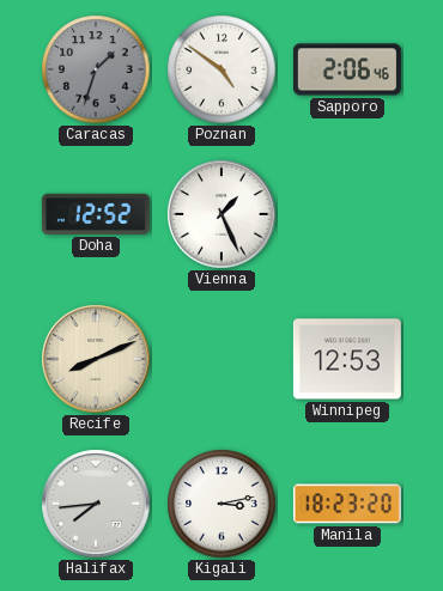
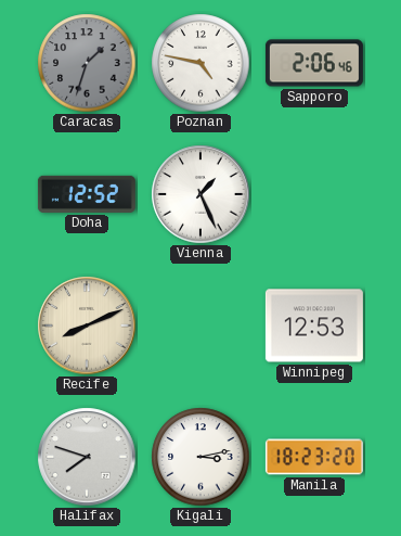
Poznan: 4:51 -> 4:47
Halifax: 7:44 -> 7:48
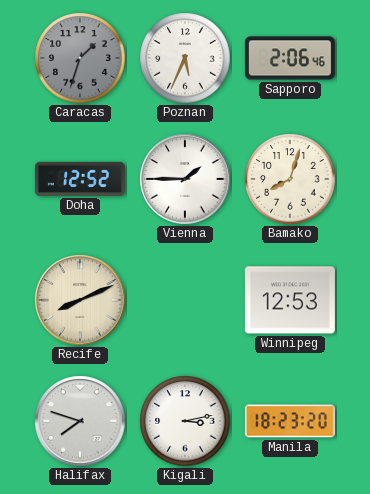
Poznan: 4:47 -> 5:34
Vienna: 1:26 -> 1:45
Bamako: none -> 8:03
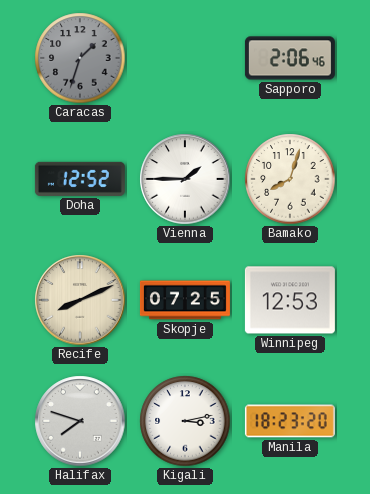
Poznan: 5:34 -> none
Skopje: none -> 07:25
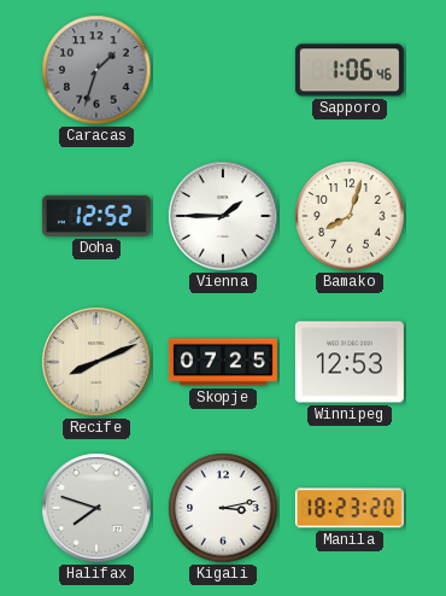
Sapporo: 2:06 -> 1:06
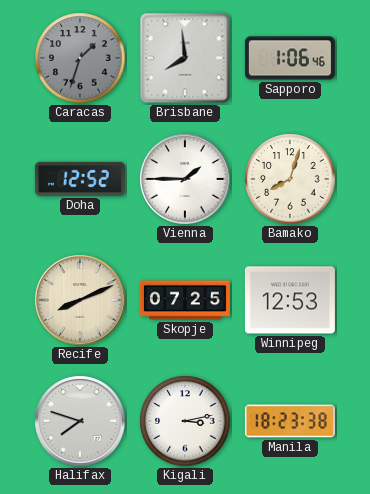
Brisbane: none -> 7:59
Manila: 18:23:20 -> 18:23:38
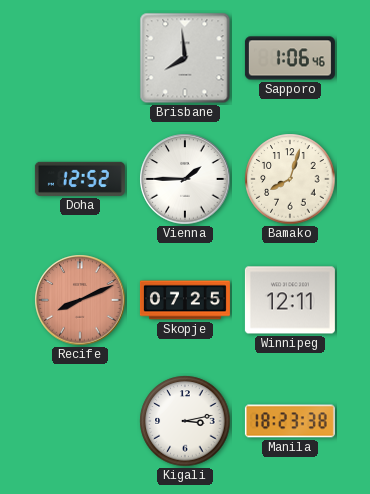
Caracas: 1:33 -> none
Recife dial: cream -> salmon
Winnipeg: 12:53 -> 12:11
Halifax: 7:48 -> none
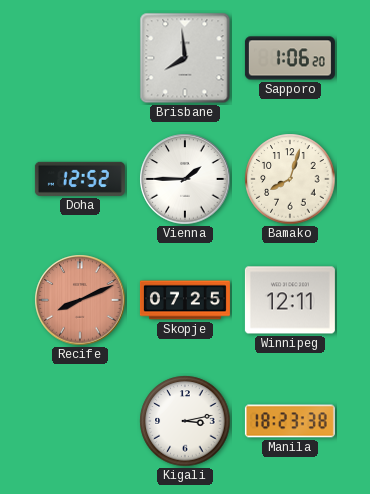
Sapporo: 1:06:46 -> 1:06:20
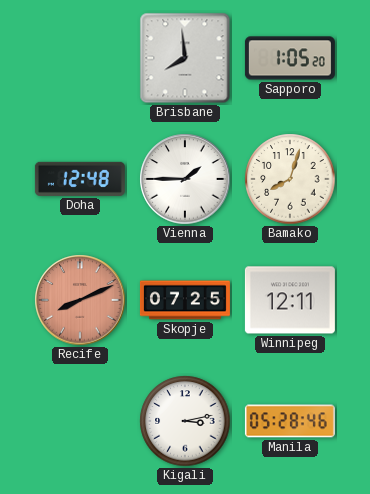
Sapporo: 1:06 -> 1:05
Doha: 12:52 -> 12:48
Manila: 18:23 -> 05:28
